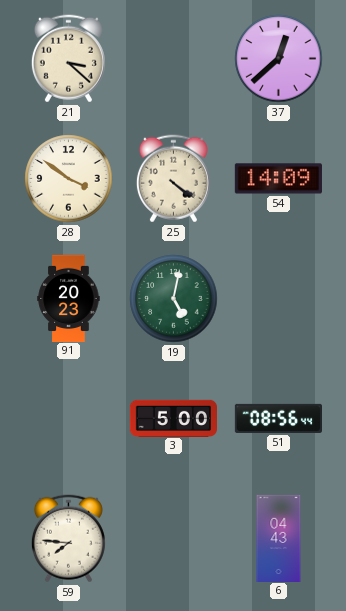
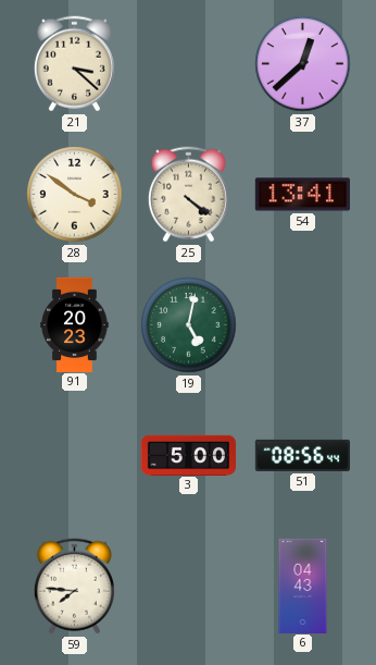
54: 14:09 -> 13:41
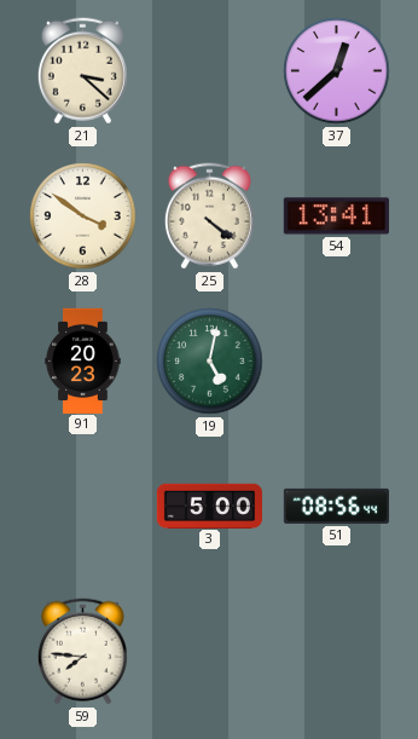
6: 04:43 -> none
